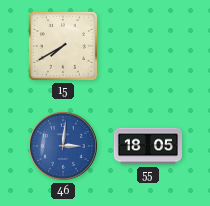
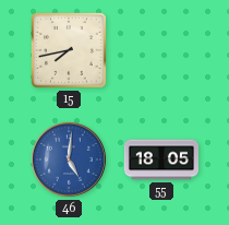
15: 7:40 -> 7:43
46: 3:01 -> 5:01
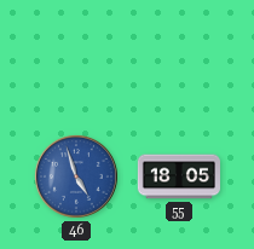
15: 7:43 -> none
46: 5:01 -> 4:57
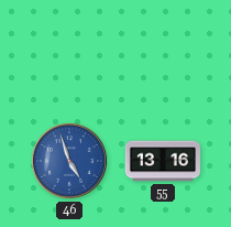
55: 18:05 -> 13:16
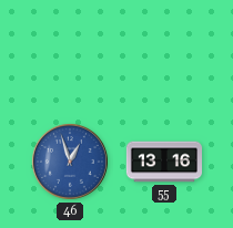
46: 4:57 -> 12:57
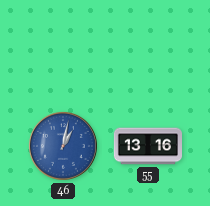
46: 12:57 -> 1:02
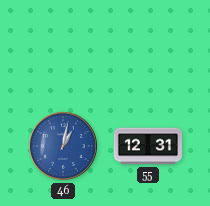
55: 13:16 -> 12:31
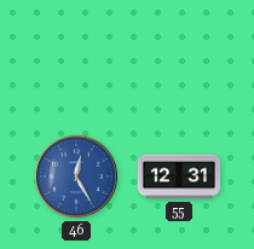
46: 1:02 -> 12:25
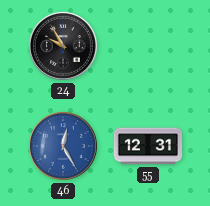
24: none -> 9:55
